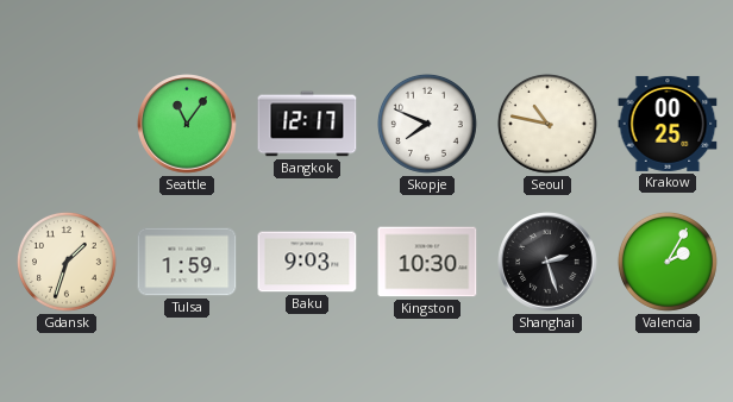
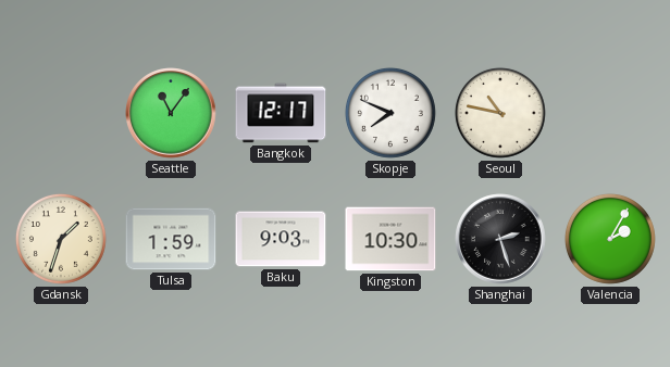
Krakow: 00:25 -> none
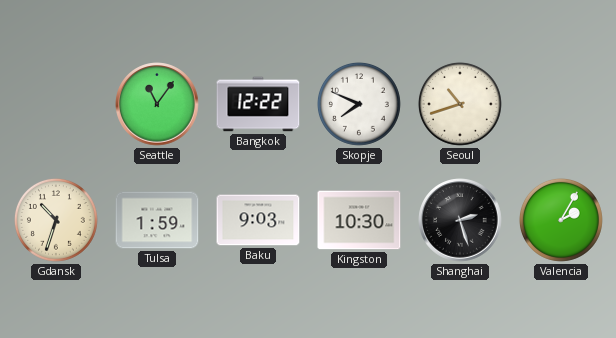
Bangkok: 12:17 -> 12:22
Seoul: 10:47 -> 10:42
Gdansk: 1:33 -> 10:33
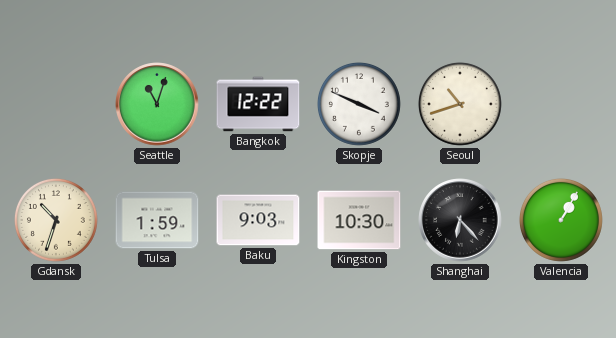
Seattle: 11:06 -> 11:03
Skopje: 7:49 -> 3:49
Shanghai: 2:27 -> 6:23
Valencia: 2:05 -> 1:05
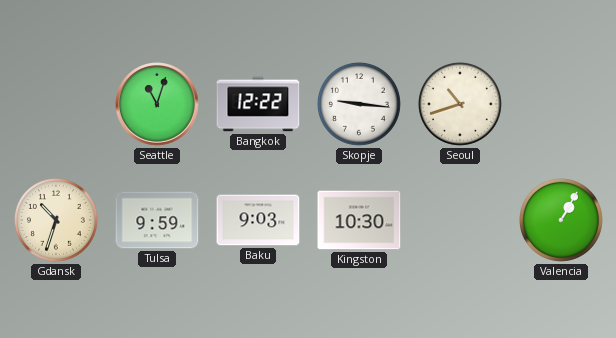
Skopje: 3:49 -> 9:16
Tulsa: 1:59 -> 9:59
Shanghai: 6:23 -> none
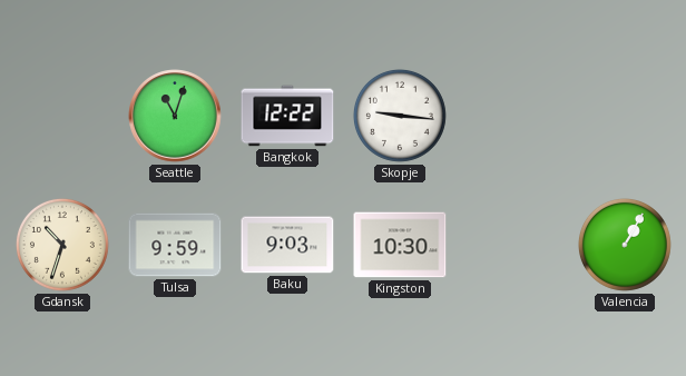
Seoul: 10:42 -> none
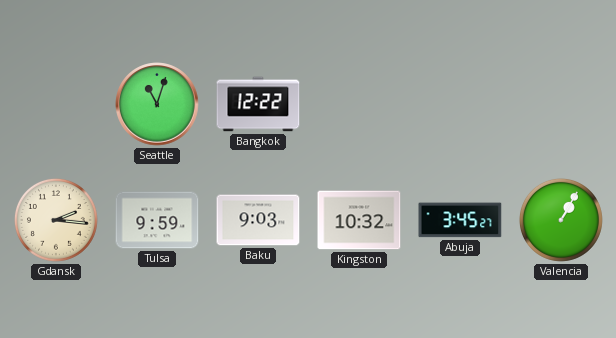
Skopje: 9:16 -> none
Gdansk: 10:33 -> 2:16
Kingston: 10:30 -> 10:32
Abuja: none -> 3:45
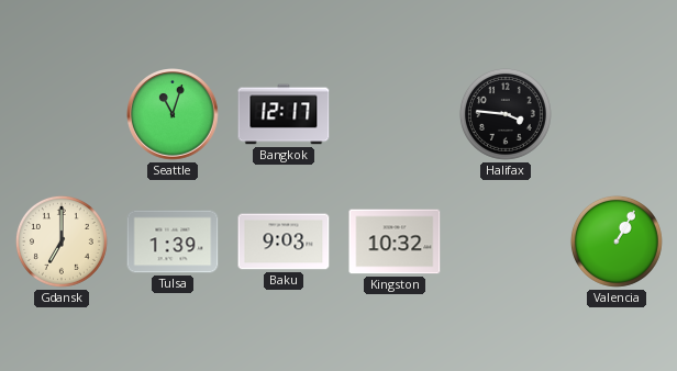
Bangkok: 12:22 -> 12:17
Halifax: none -> 3:46
Gdansk: 2:16 -> 7:00
Tulsa: 9:59 -> 1:39
Abuja: 3:45 -> none
